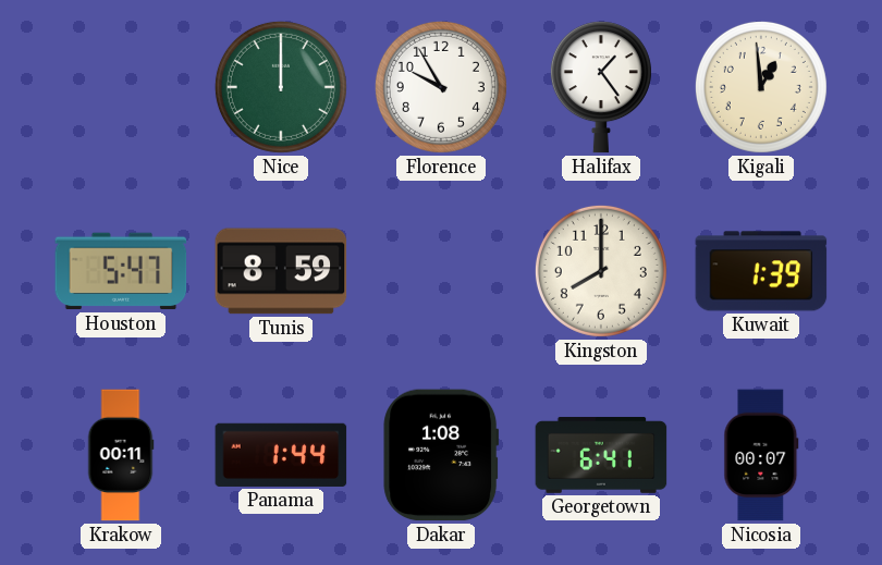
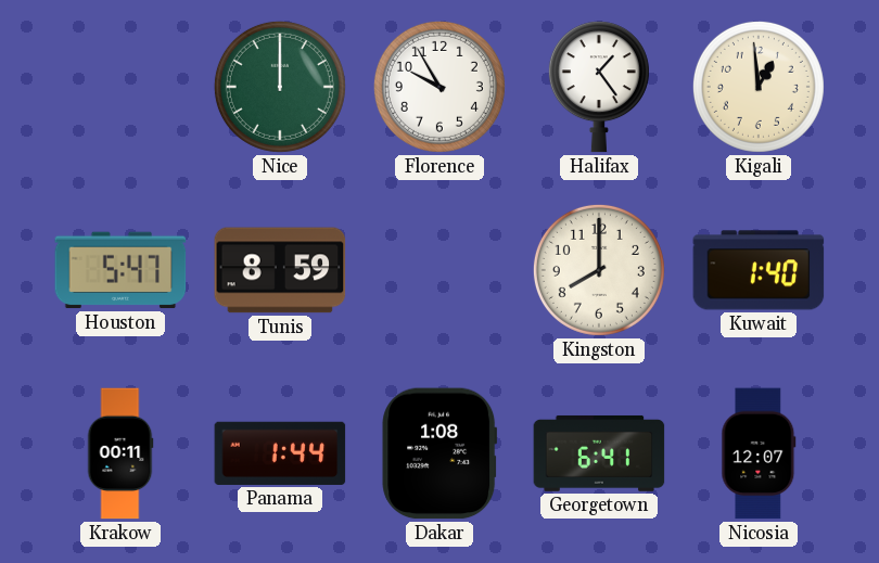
Kuwait: 1:39 -> 1:40
Nicosia: 00:07 -> 12:07
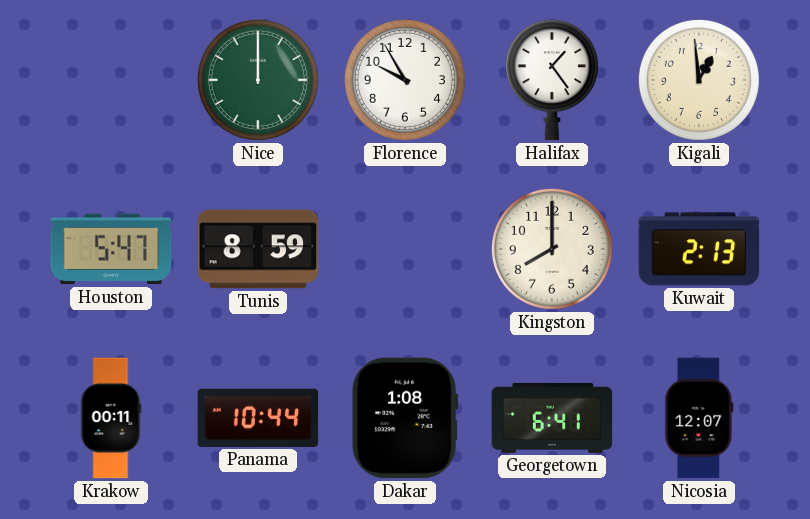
Kuwait: 1:40 -> 2:13
Panama: 1:44 -> 10:44
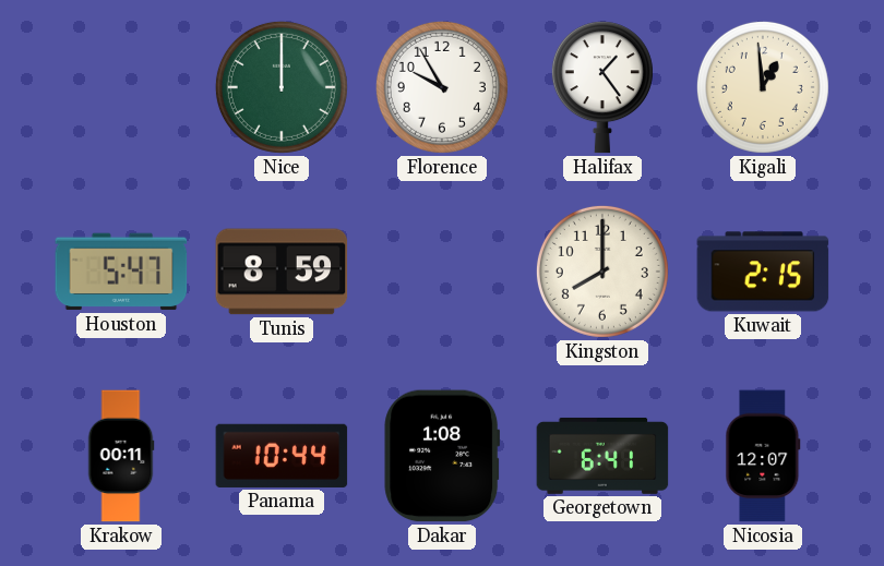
Kuwait: 2:13 -> 2:15
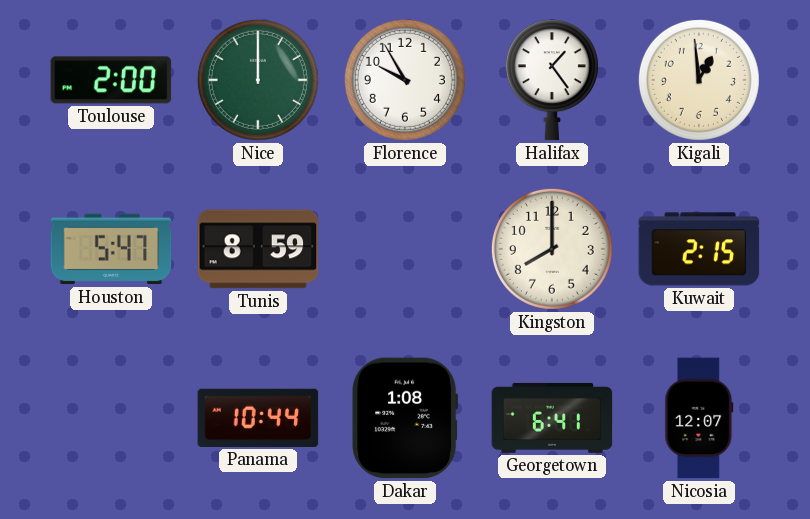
Toulouse: none -> 2:00
Krakow: 00:11 -> none
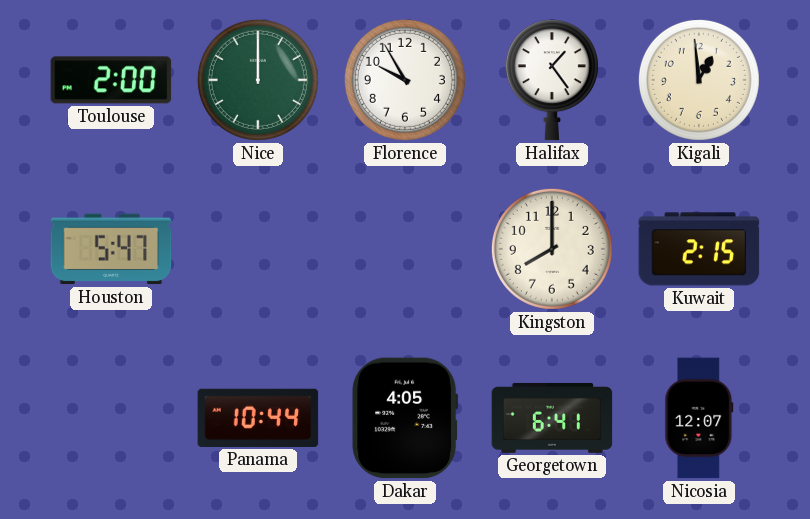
Tunis: 8:59 -> none
Dakar: 1:08 -> 4:05
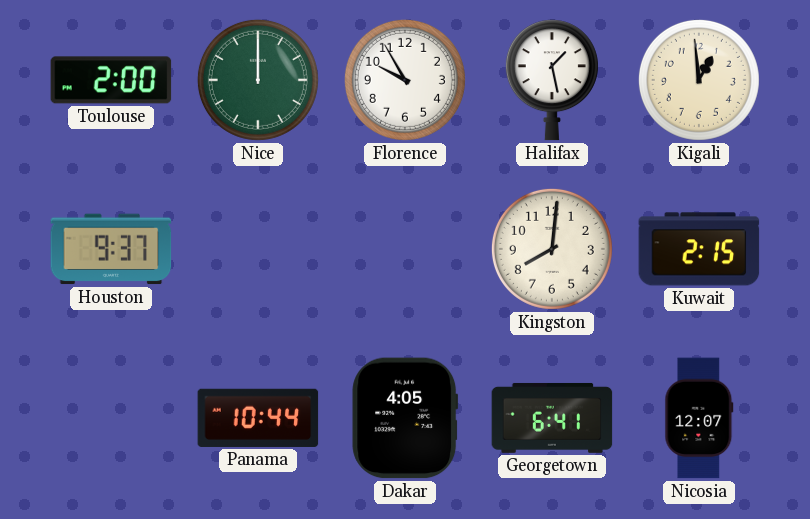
Halifax: 1:24 -> 1:28
Houston: 5:47 -> 9:37
Kingston: 8:00 -> 8:01
